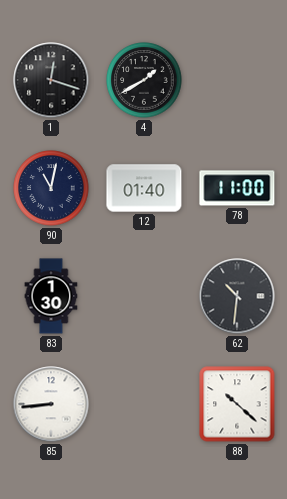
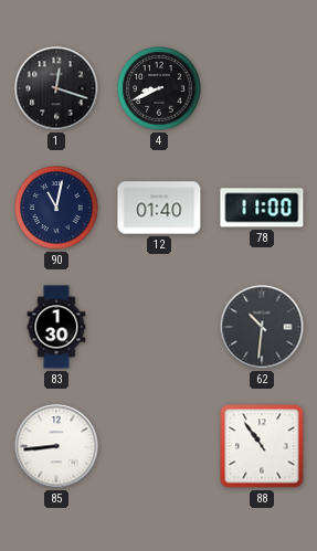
4: 1:40 -> 8:41
88: 10:22 -> 10:54
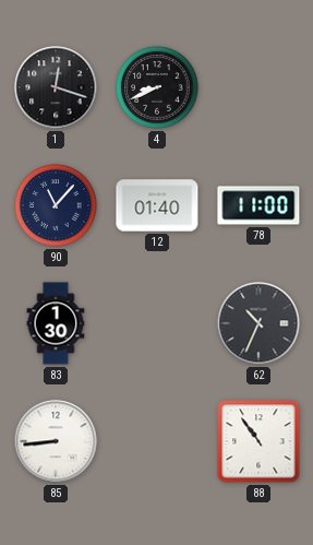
90: 11:02 -> 11:07
62: 10:31 -> 10:34
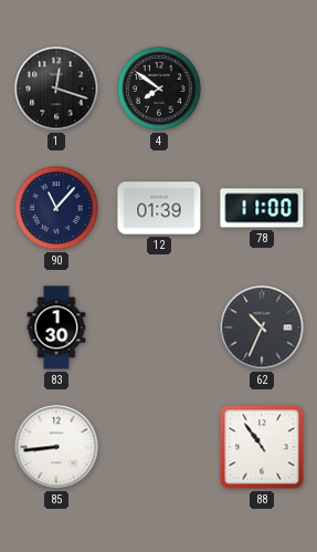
4: 8:41 -> 7:51
12: 01:40 -> 01:39
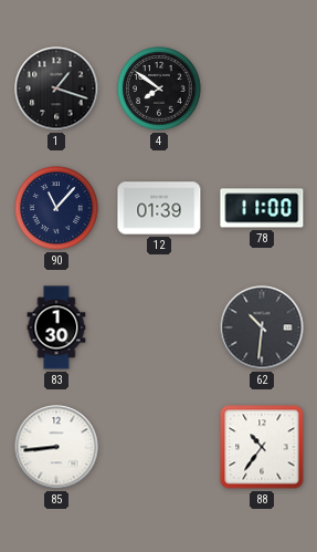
1: 12:18 -> 1:18
62: 10:34 -> 10:31
88: 10:54 -> 10:36
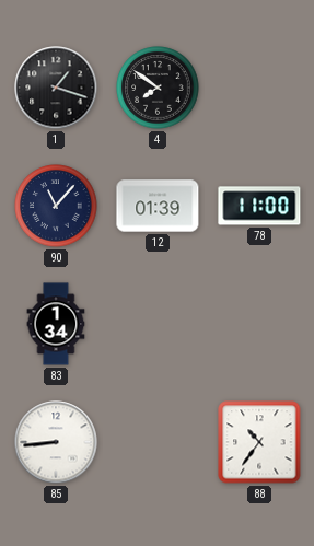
83: 1:30 -> 1:34
62: 10:31 -> none
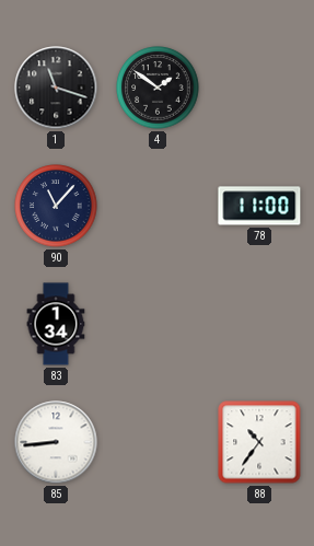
1: 1:18 -> 11:18
4: 7:51 -> 1:51
12: 01:39 -> none
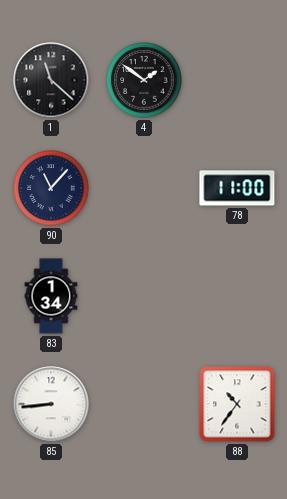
1: 11:18 -> 11:22
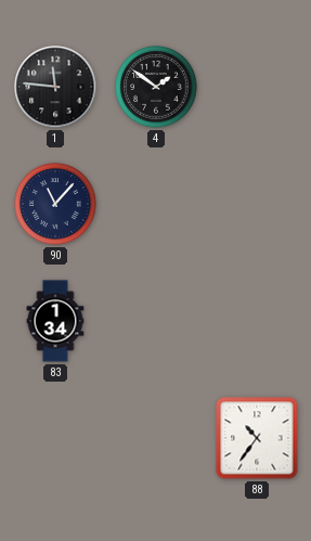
1: 11:22 -> 11:46
78: 11:00 -> none
85: 8:44 -> none
